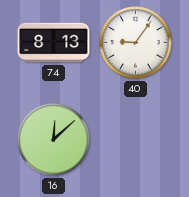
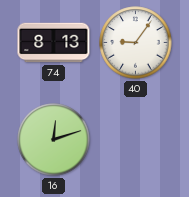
16: 12:08 -> 12:12
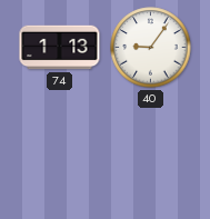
74: 8:13 -> 1:13
16: 12:12 -> none
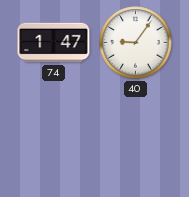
74: 1:13 -> 1:47
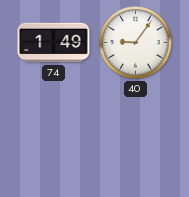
74: 1:47 -> 1:49
